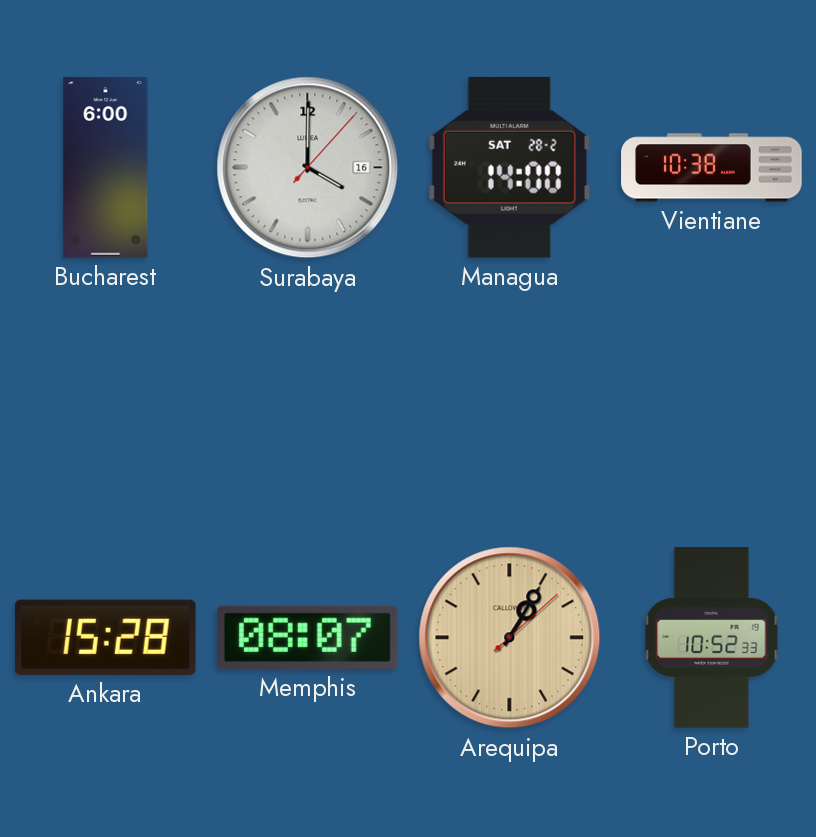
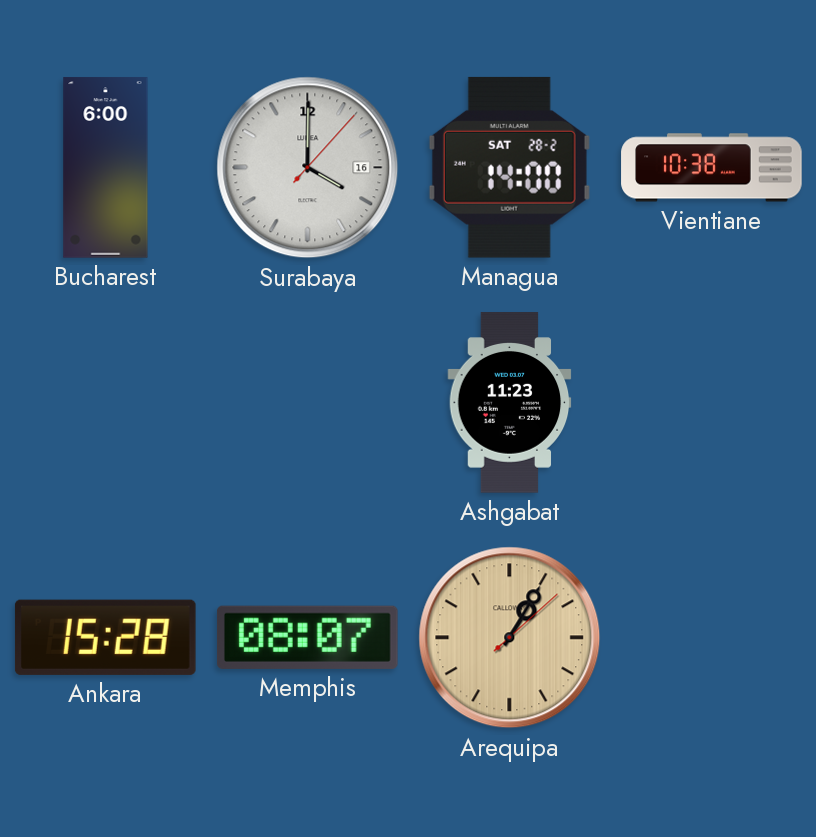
Ashgabat: none -> 11:23
Porto: 10:52 -> none
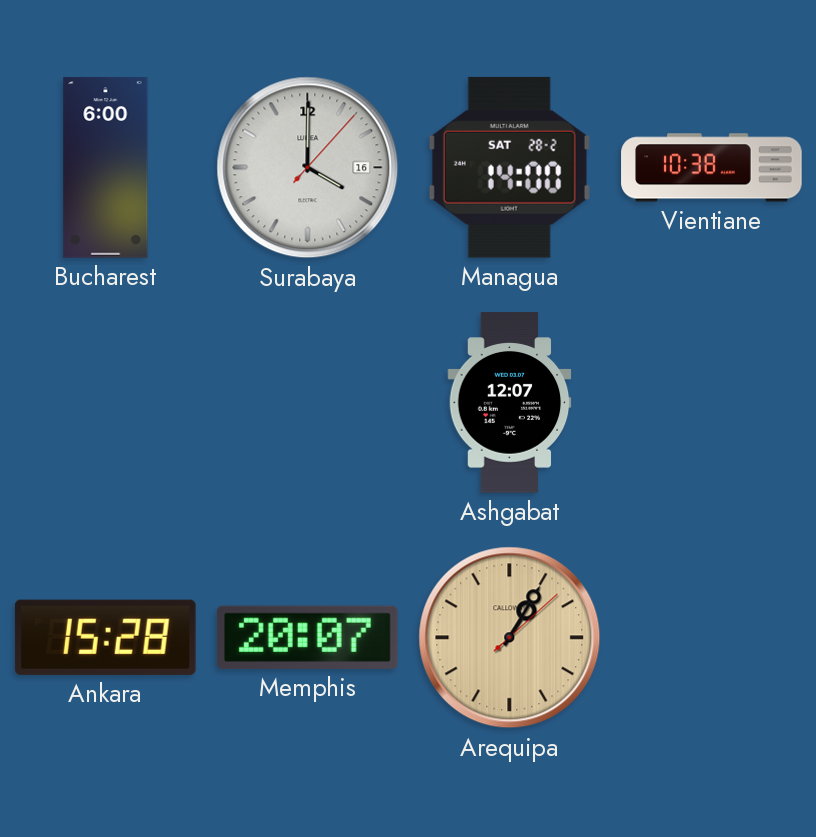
Ashgabat: 11:23 -> 12:07
Memphis: 08:07 -> 20:07
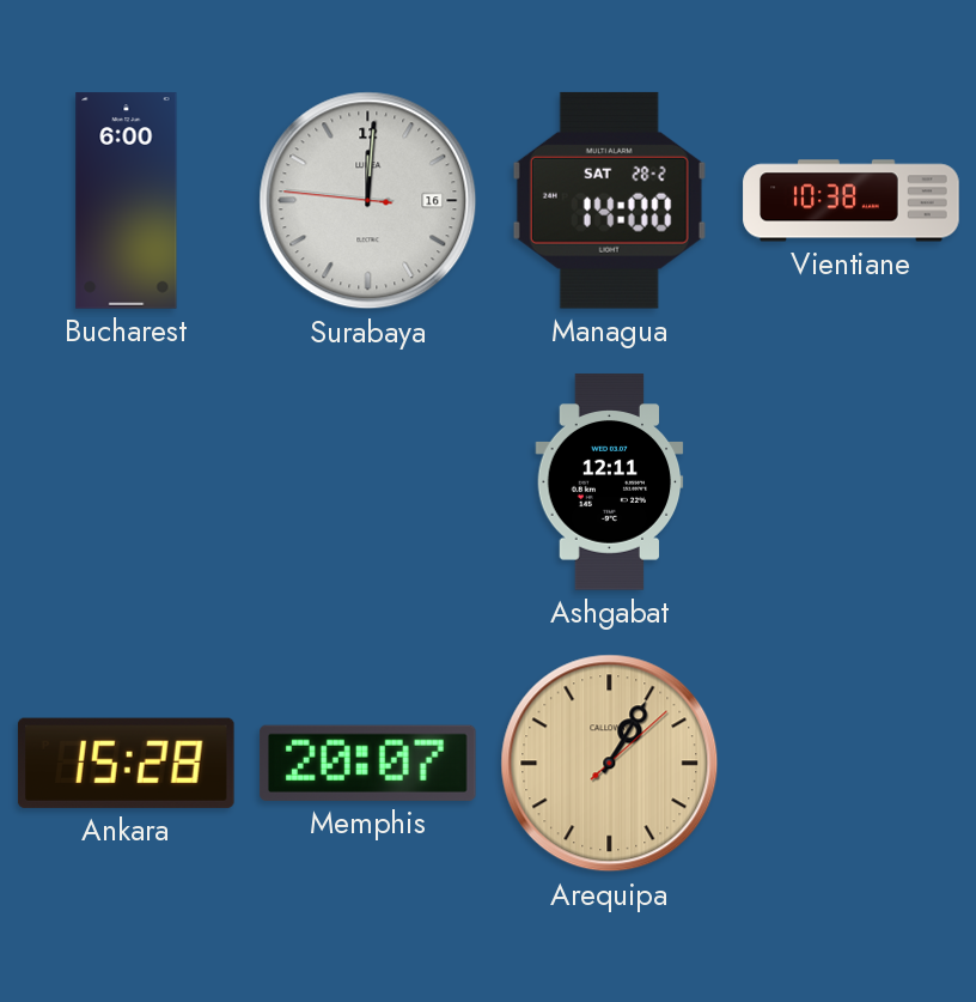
Surabaya: 4:00 -> 12:00
Ashgabat: 12:07 -> 12:11
